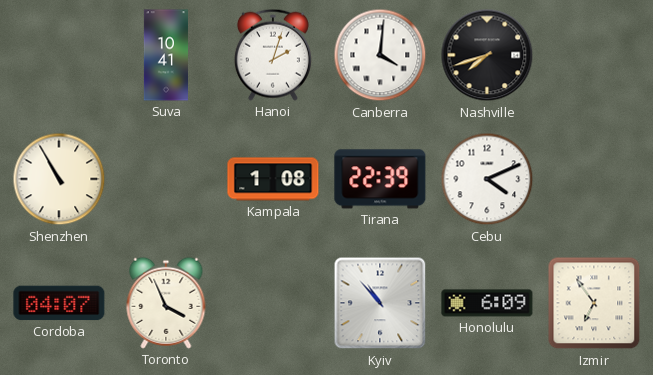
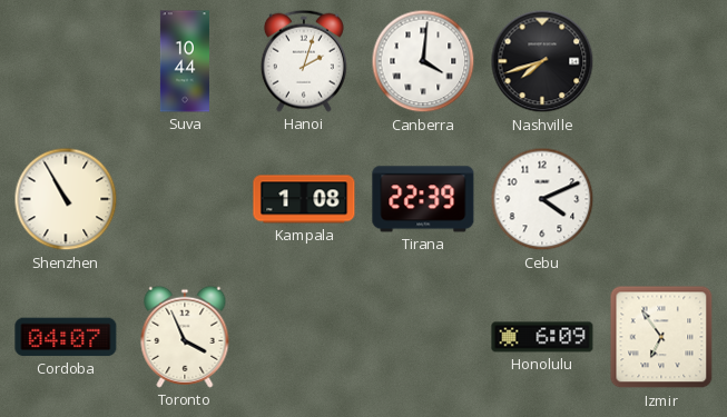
Suva: 10:41 -> 10:44
Kyiv: 10:53 -> none
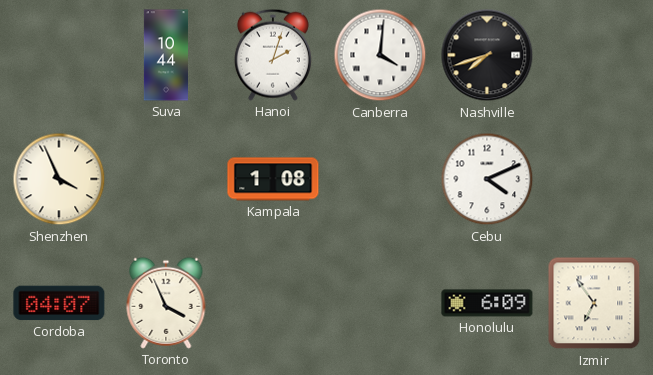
Shenzhen: 10:55 -> 3:56
Tirana: 22:39 -> none
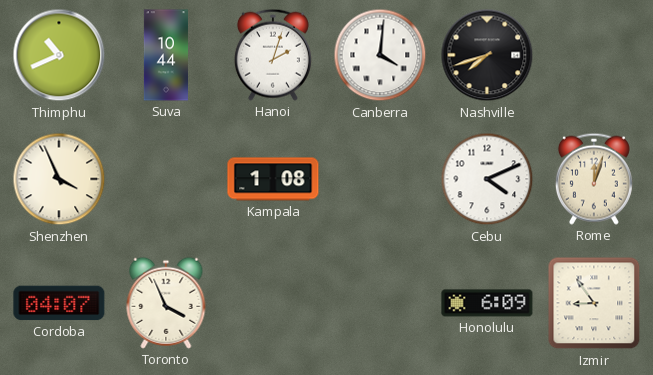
Thimphu: none -> 10:41
Rome: none -> 12:03
Izmir: 6:54 -> 8:54
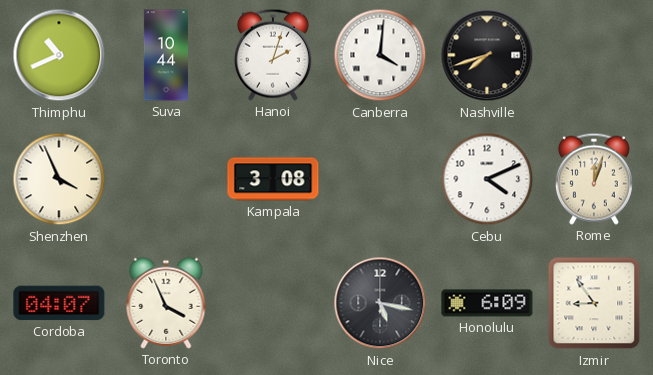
Kampala: 1:08 -> 3:08
Nice: none -> 5:17
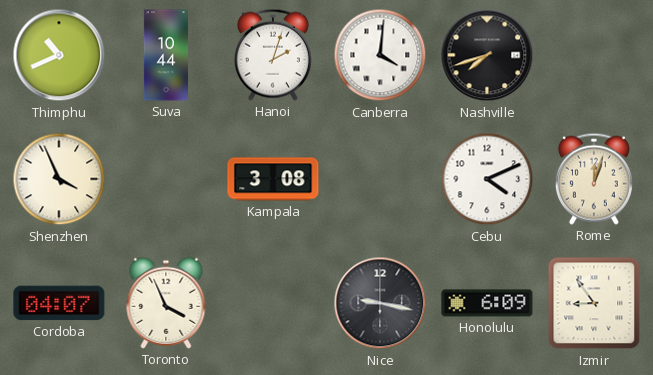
Nice: 5:17 -> 9:17
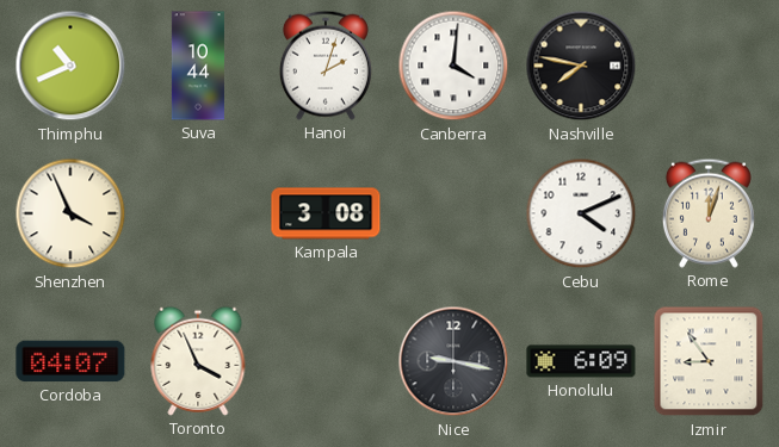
Nashville: 7:42 -> 7:47
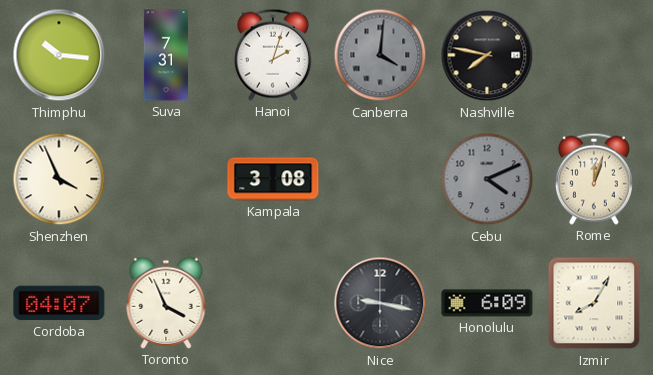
Thimphu: 10:41 -> 10:16
Suva: 10:44 -> 7:31
Canberra dial: white -> grey
Cebu dial: white -> grey
Izmir: 8:54 -> 8:05
